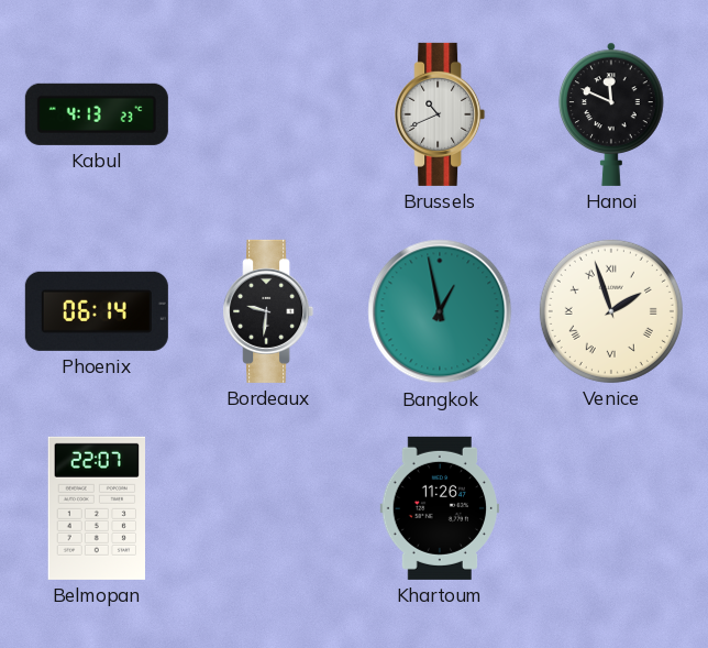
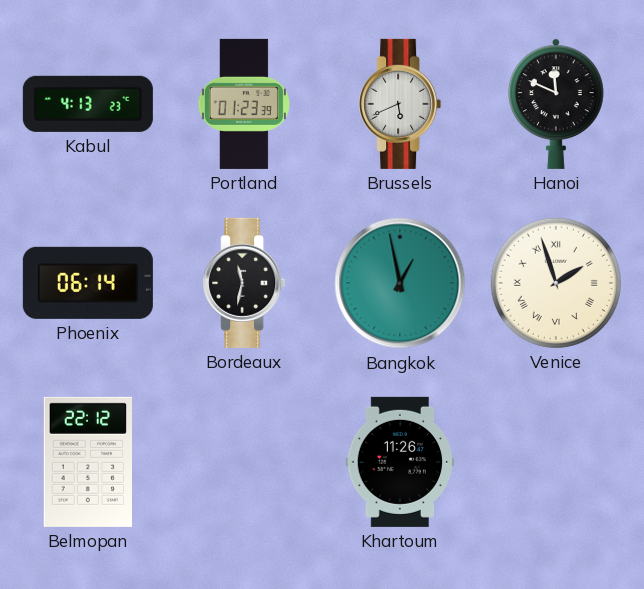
Portland: none -> 01:23
Brussels: 10:41 -> 5:41
Bordeaux: 9:31 -> 11:32
Belmopan: 22:07 -> 22:12
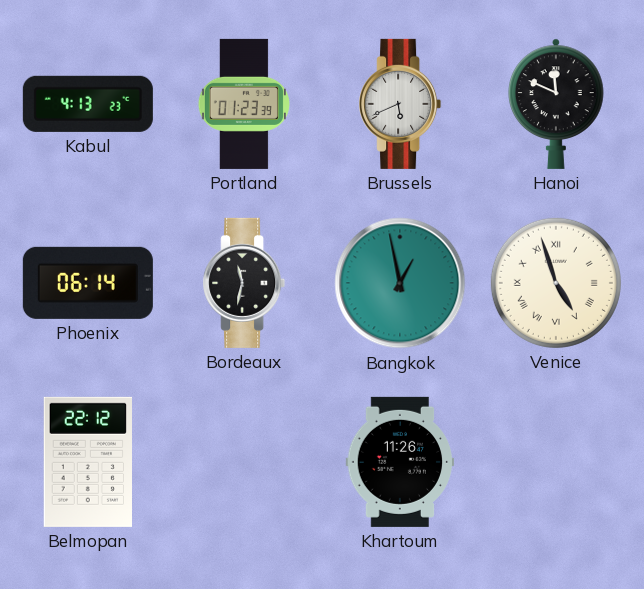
Venice: 1:57 -> 4:57
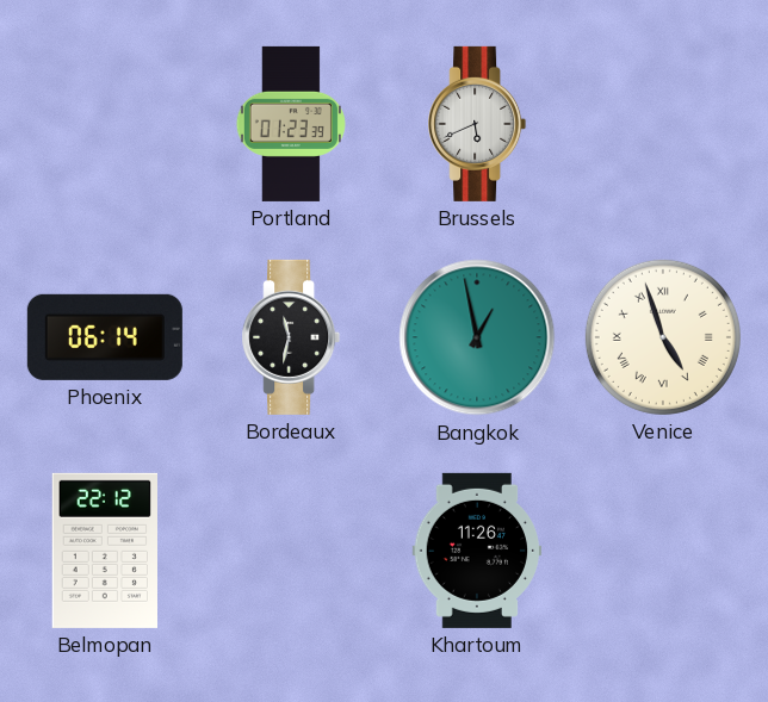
Kabul: 4:13 -> none
Hanoi: 11:49 -> none
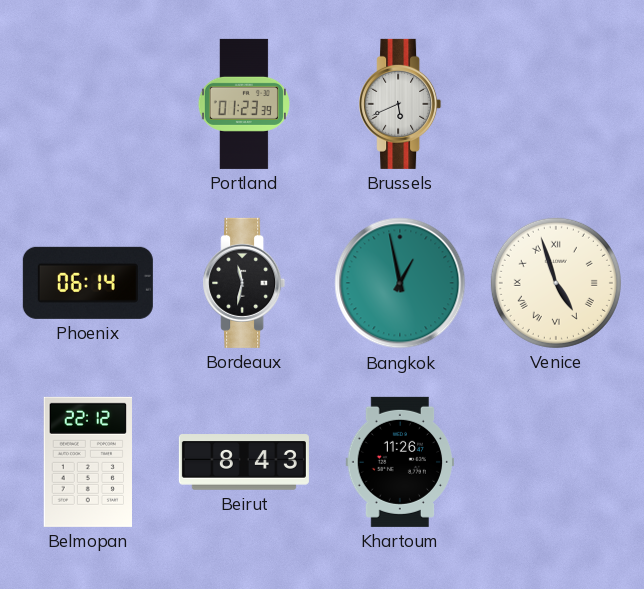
Beirut: none -> 8:43
